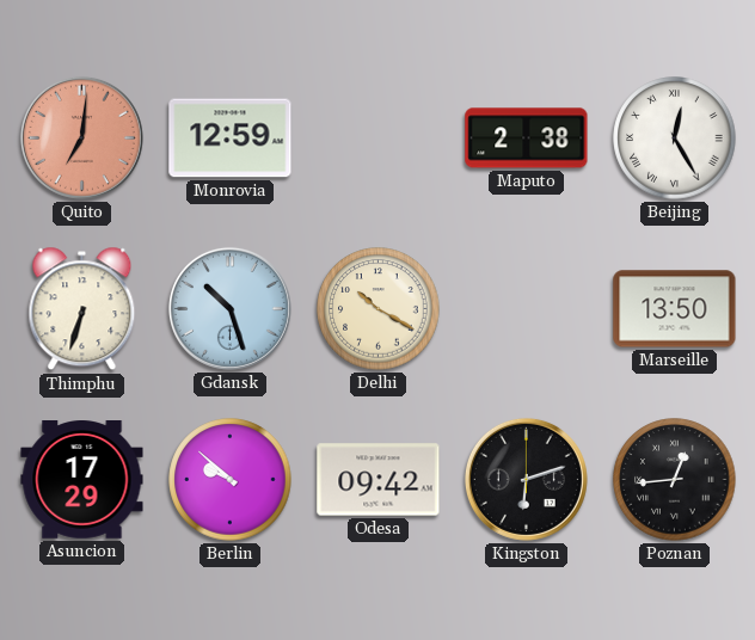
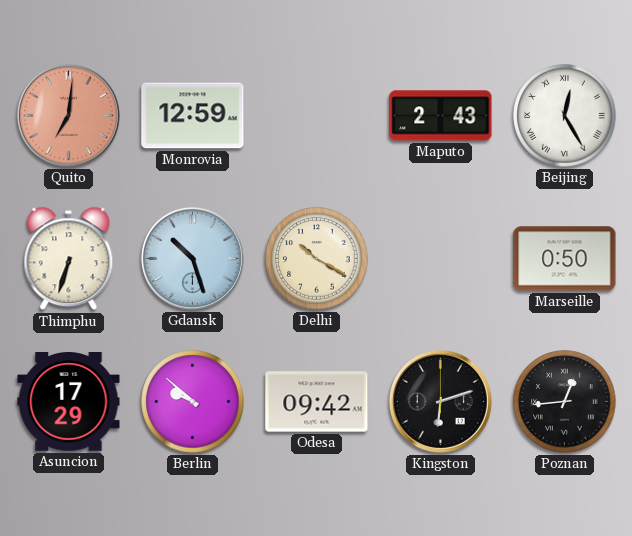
Maputo: 2:38 -> 2:43
Marseille: 13:50 -> 0:50
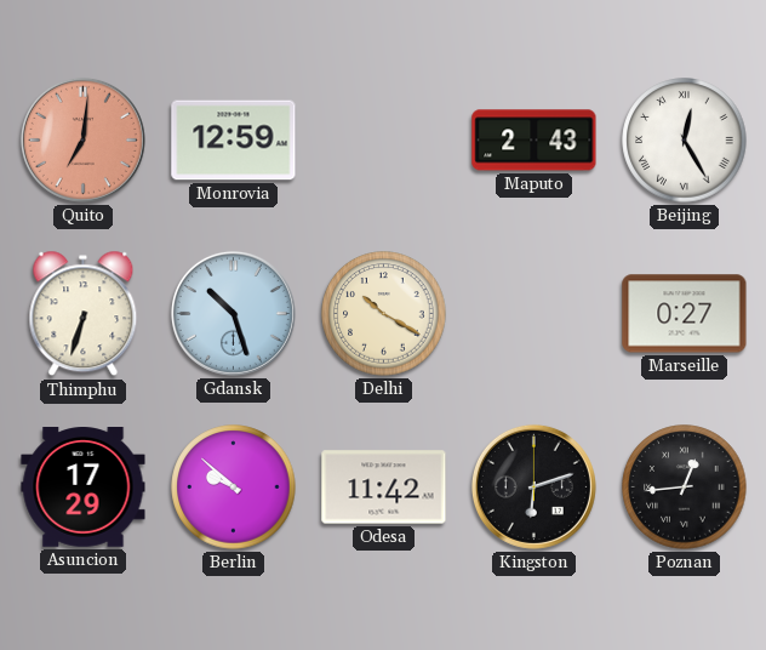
Marseille: 0:50 -> 0:27
Odesa: 09:42 -> 11:42
